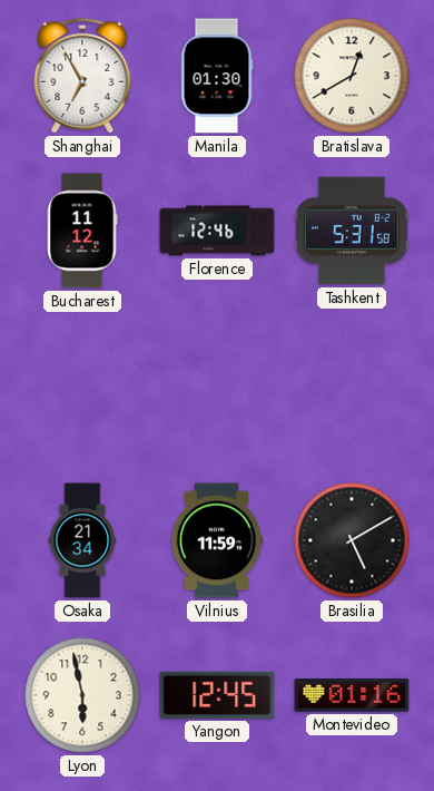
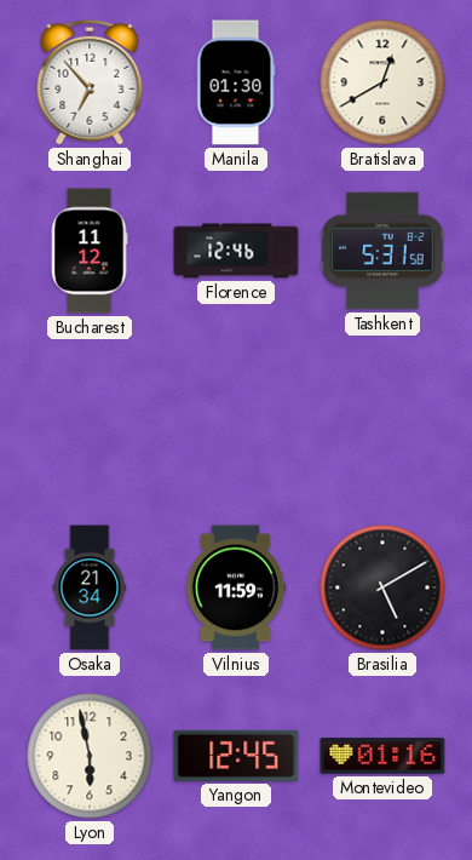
Shanghai: 6:55 -> 6:53
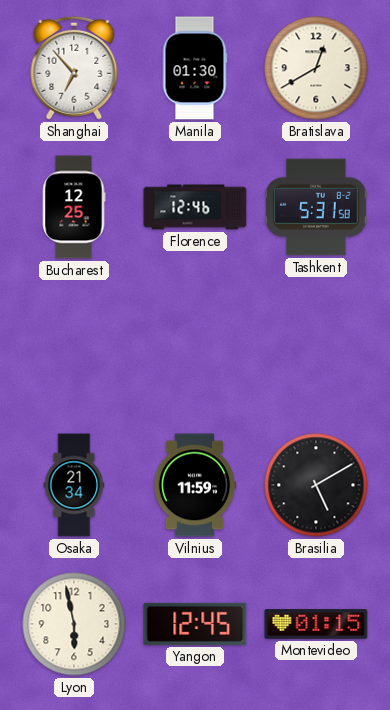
Bucharest: 11:12 -> 12:25
Montevideo: 01:16 -> 01:15
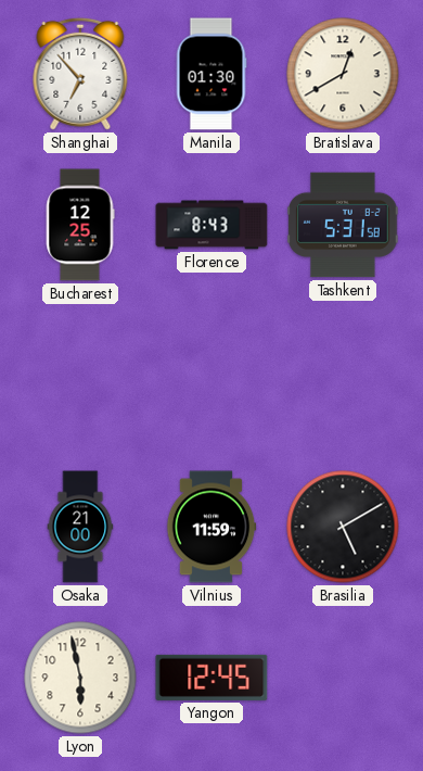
Florence: 12:46 -> 8:43
Osaka: 21:34 -> 21:00
Montevideo: 01:15 -> none
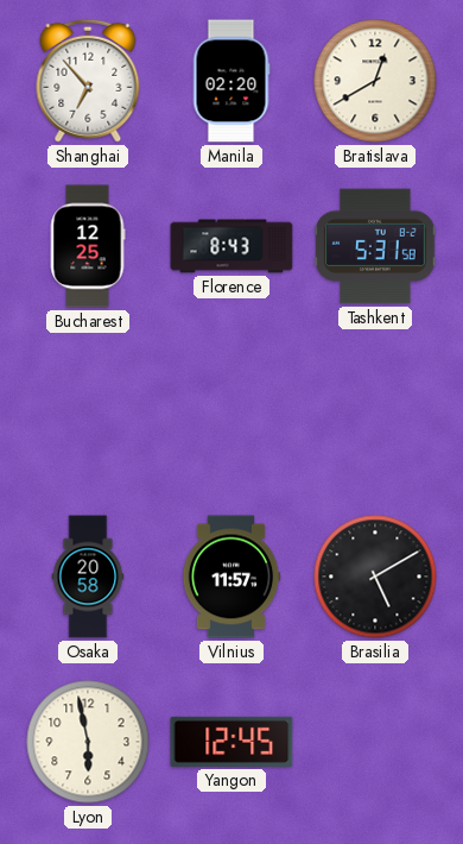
Manila: 01:30 -> 02:20
Osaka: 21:00 -> 20:58
Vilnius: 11:59 -> 11:57
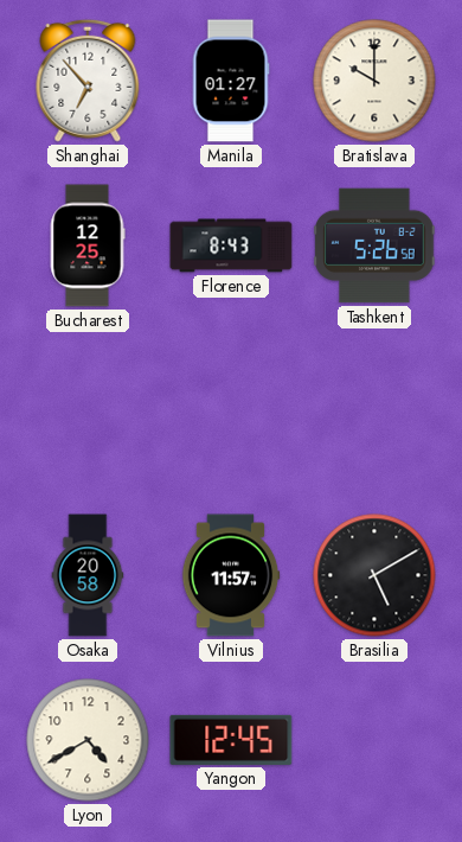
Manila: 02:20 -> 01:27
Bratislava: 12:40 -> 10:00
Tashkent: 5:31 -> 5:26
Lyon: 5:58 -> 4:40
